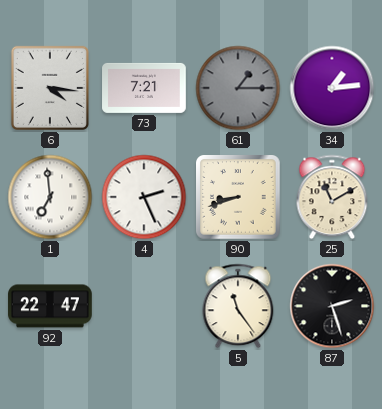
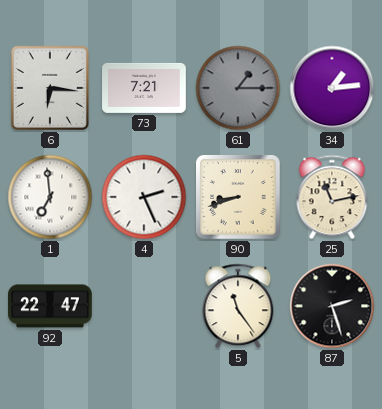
6: 4:16 -> 6:16
25: 11:10 -> 11:13
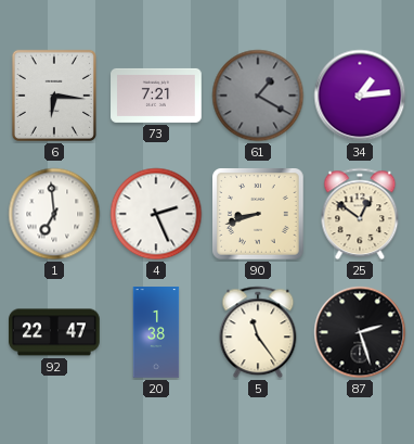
61: 1:15 -> 1:20
25: 11:13 -> 12:51
20: none -> 1:38
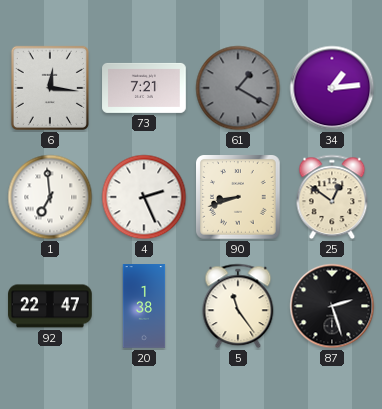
6: 6:16 -> 12:16
